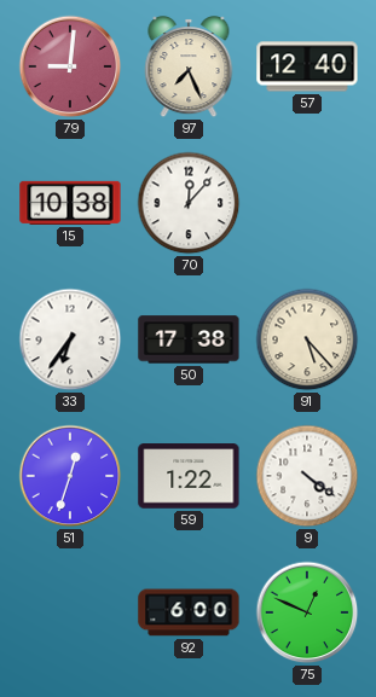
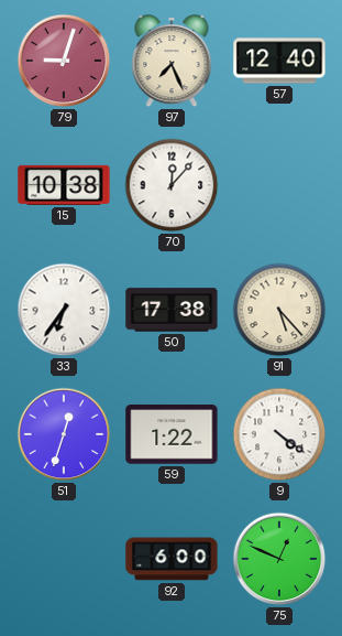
79: 9:01 -> 9:03
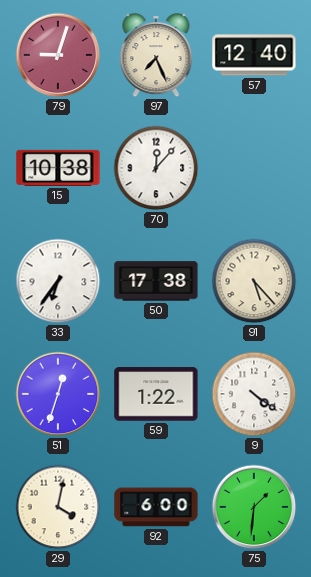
29: none -> 4:02
75: 12:49 -> 1:31
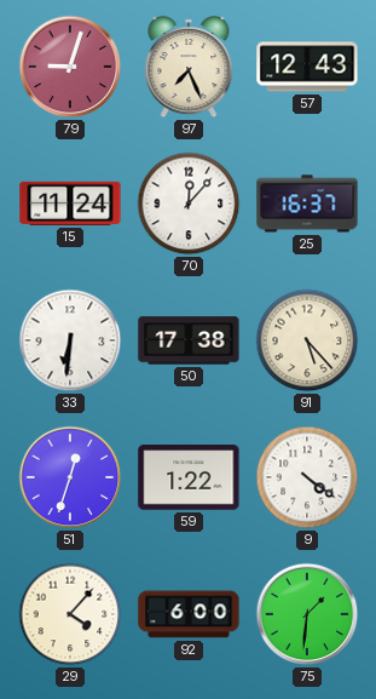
57: 12:40 -> 12:43
15: 10:38 -> 11:24
25: none -> 16:37
33: 6:36 -> 6:31
29: 4:02 -> 4:07
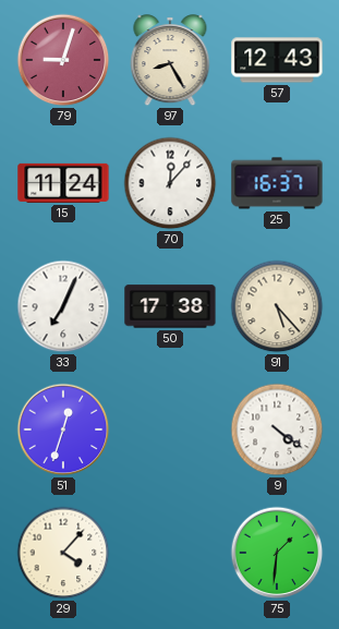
97: 7:26 -> 8:25
33: 6:31 -> 7:04
59: 1:22 -> none
92: 6:00 -> none
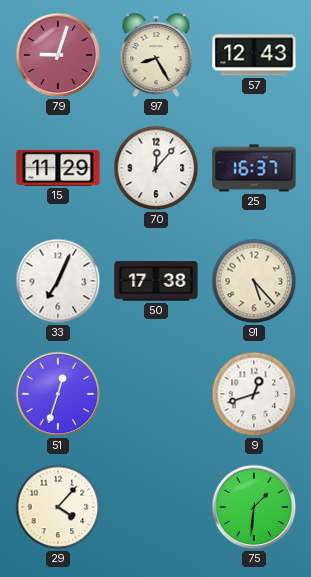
15: 11:24 -> 11:29
9: 4:21 -> 12:42
